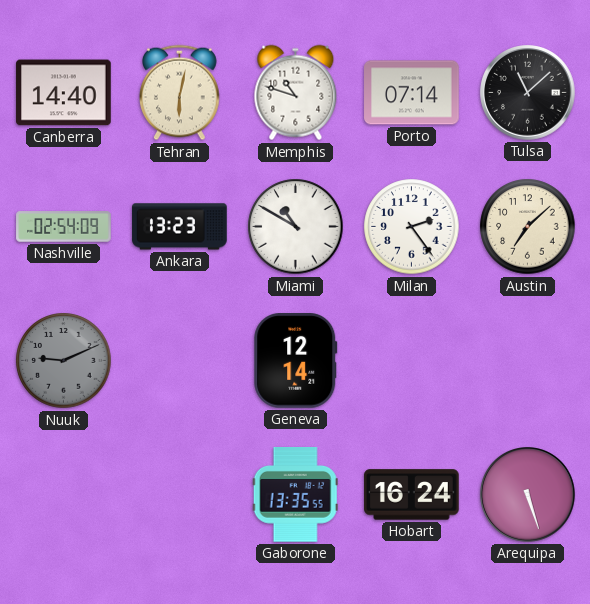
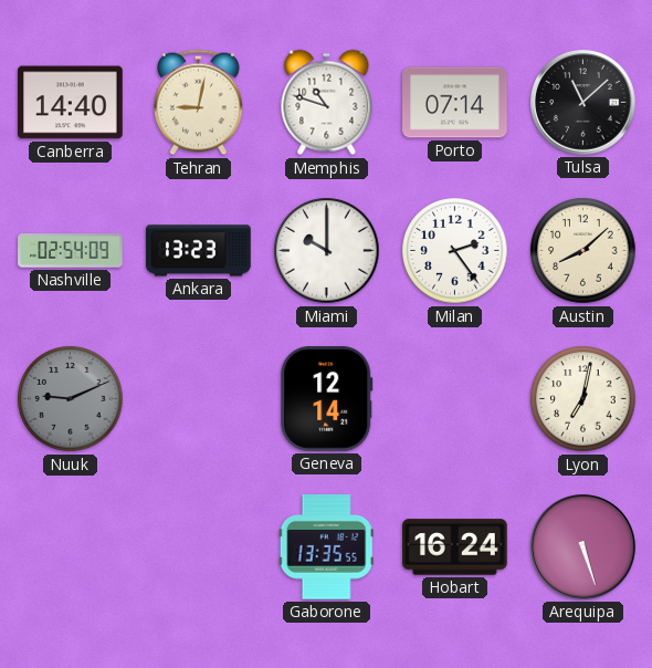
Tehran: 6:02 -> 9:02
Miami: 10:50 -> 10:00
Austin: 7:08 -> 8:08
Lyon: none -> 7:02
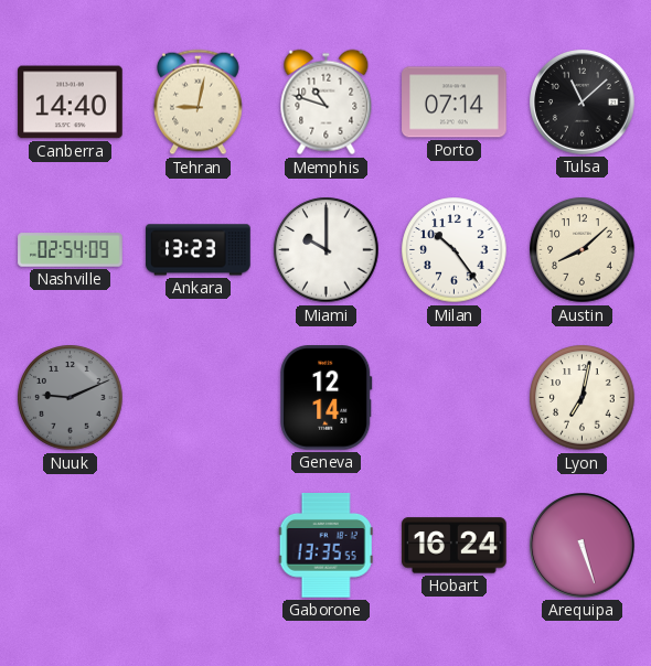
Milan: 2:24 -> 10:24
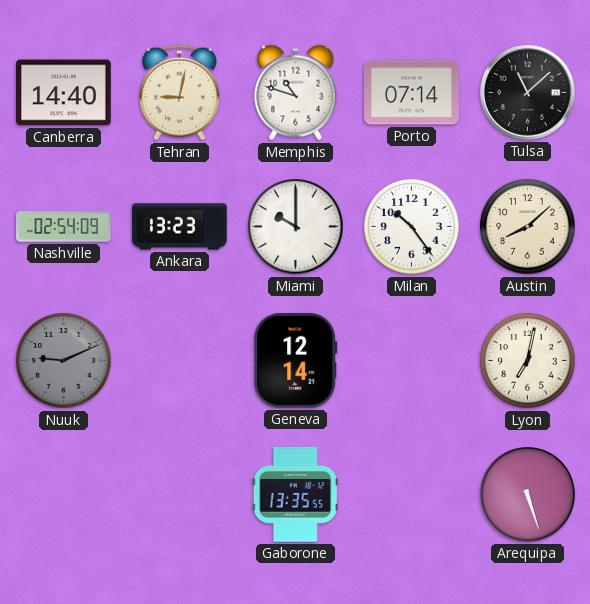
Hobart: 16:24 -> none
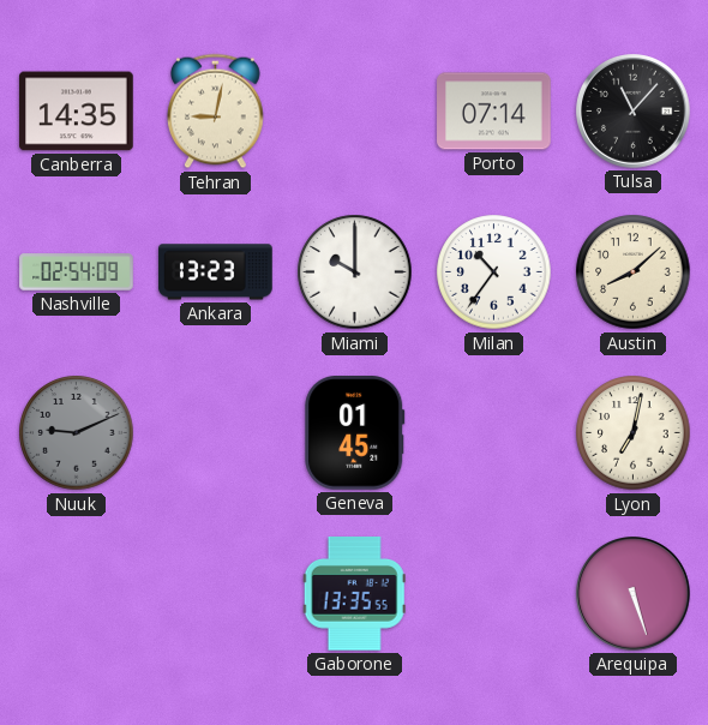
Canberra: 14:40 -> 14:35
Memphis: 10:48 -> none
Tulsa: 11:08 -> 11:07
Milan: 10:24 -> 10:36
Geneva: 12:14 -> 01:45
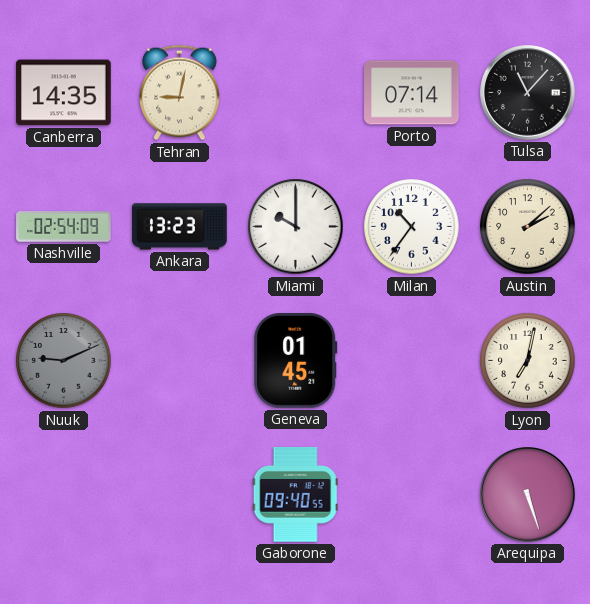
Austin: 8:08 -> 2:08
Gaborone: 13:35 -> 09:40
